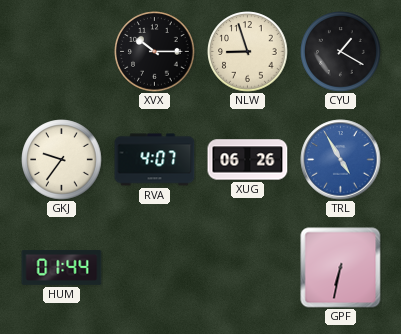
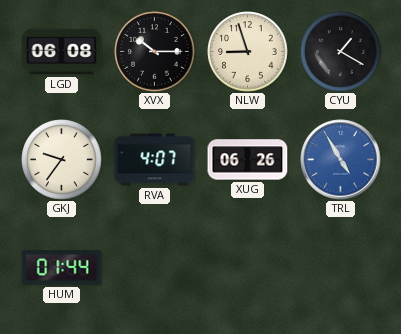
LGD: none -> 06:08
GPF: 6:32 -> none
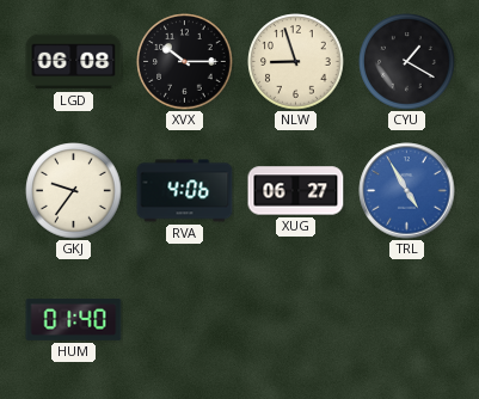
RVA: 4:07 -> 4:06
XUG: 06:26 -> 06:27
HUM: 01:44 -> 01:40
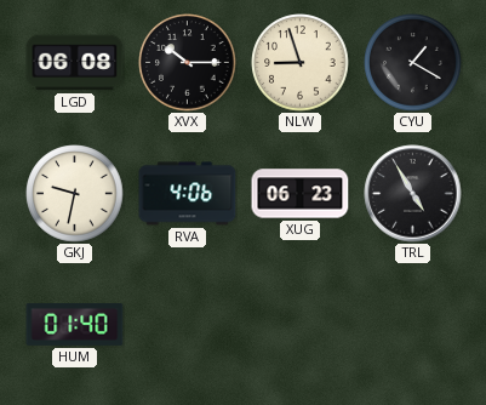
GKJ: 9:36 -> 9:32
XUG: 06:27 -> 06:23
TRL dial: blue -> black
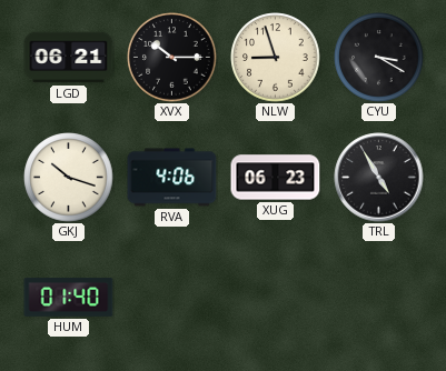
LGD: 06:08 -> 06:21
CYU: 1:20 -> 3:20
GKJ: 9:32 -> 10:18
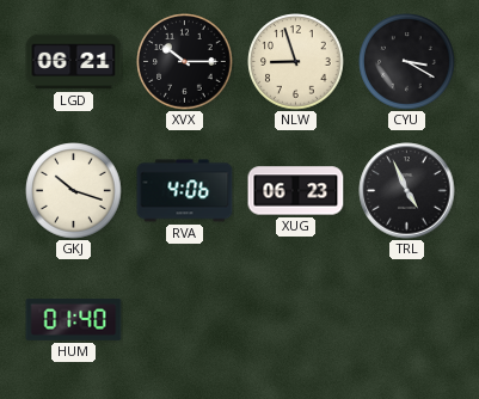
TRL: 4:55 -> 4:56
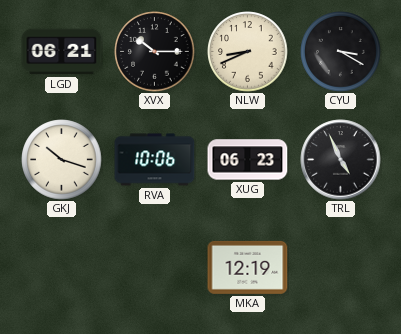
NLW: 8:57 -> 8:41
RVA: 4:06 -> 10:06
HUM: 01:40 -> none
MKA: none -> 12:19
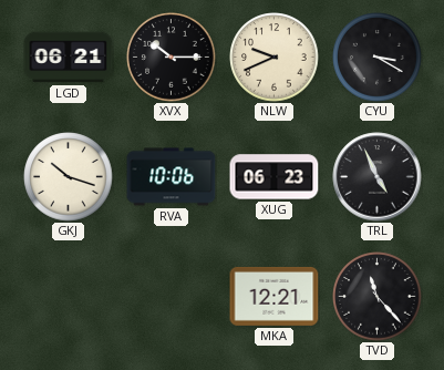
NLW: 8:41 -> 9:41
MKA: 12:19 -> 12:21
TVD: none -> 11:23
